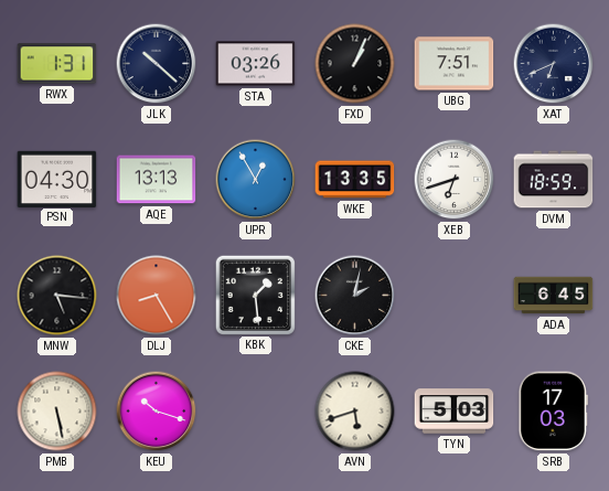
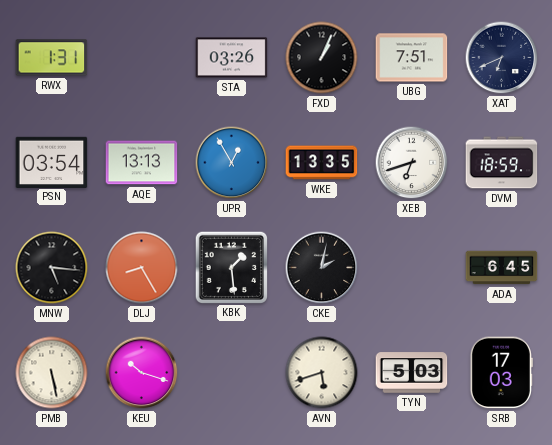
JLK: 10:22 -> none
PSN: 04:30 -> 03:54
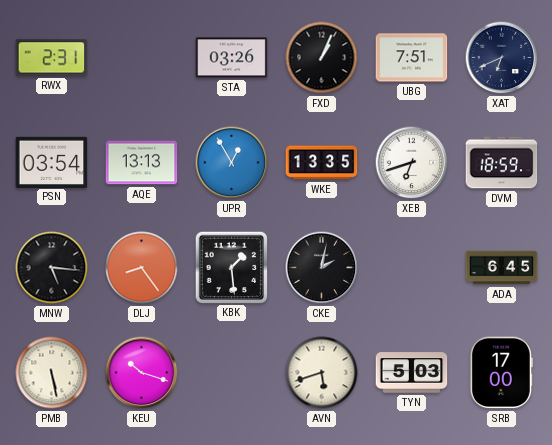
RWX: 1:31 -> 2:31
DLJ: 8:25 -> 8:24
SRB: 17:03 -> 17:00
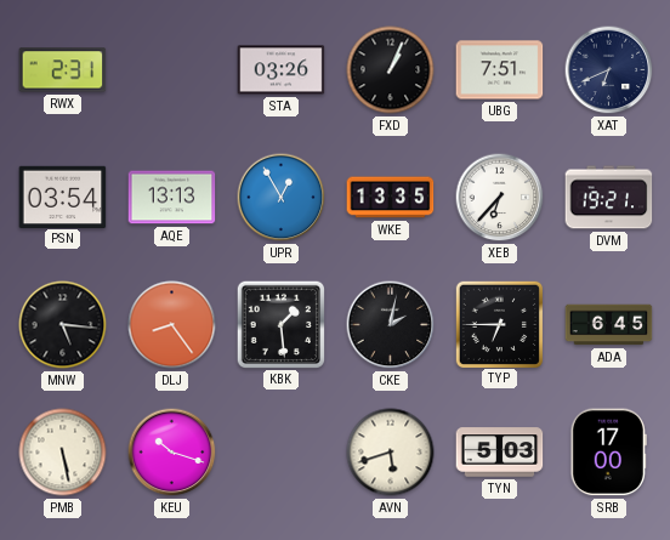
XEB: 6:42 -> 6:37
DVM: 18:59 -> 19:21
TYP: none -> 6:45
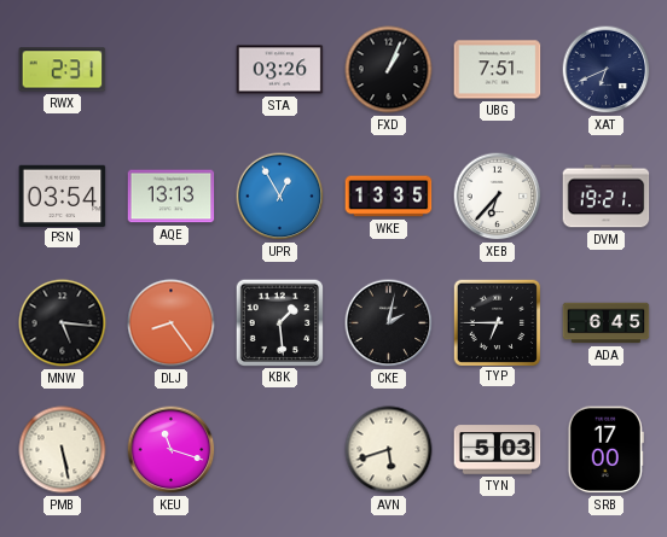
KEU: 10:18 -> 11:18
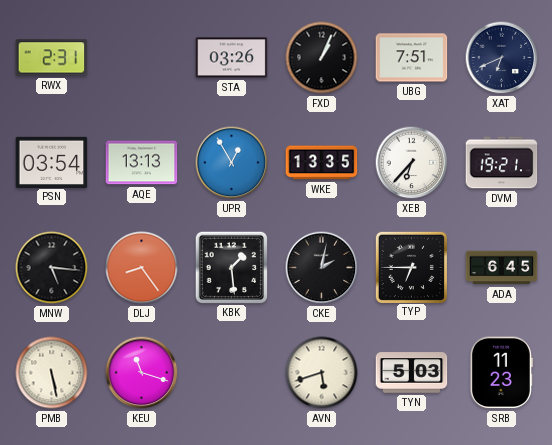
SRB: 17:00 -> 11:23
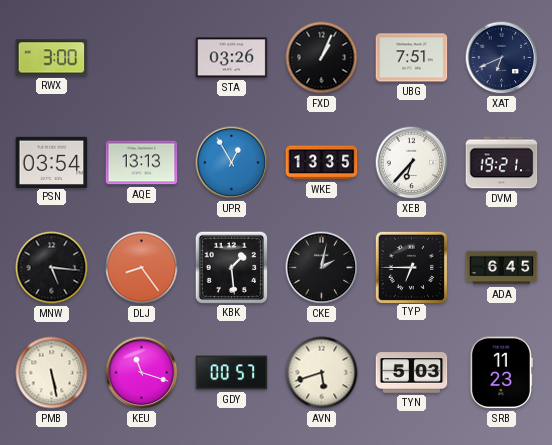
RWX: 2:31 -> 3:00
GDY: none -> 00:57
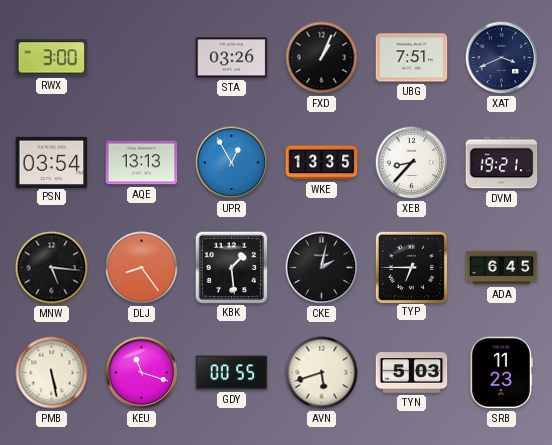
XAT: 6:41 -> 3:41
XEB: 6:37 -> 8:37
GDY: 00:57 -> 00:55
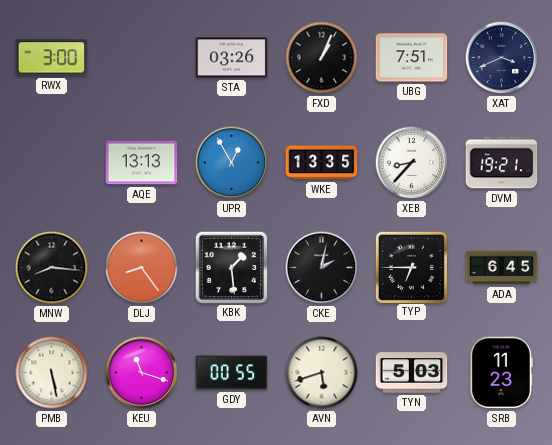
PSN: 03:54 -> none
MNW: 5:16 -> 8:16
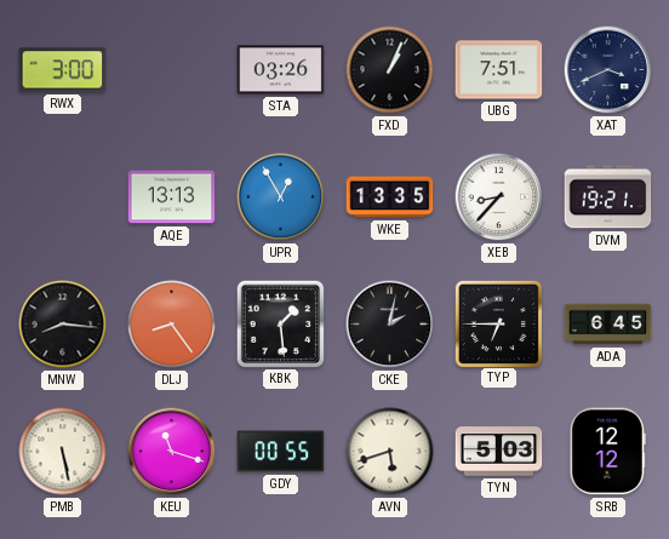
SRB: 11:23 -> 12:12
